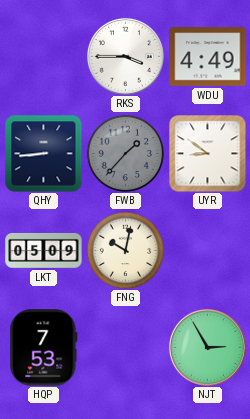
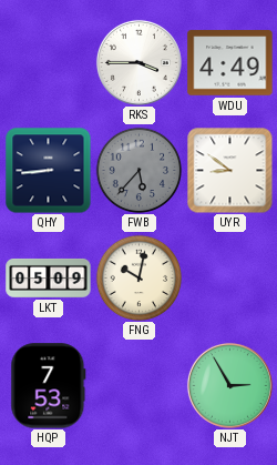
FWB: 1:37 -> 5:37
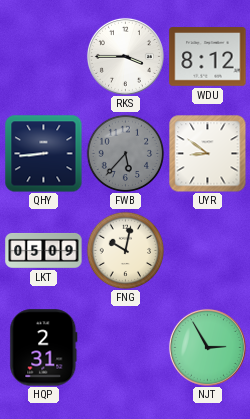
WDU: 4:49 -> 8:12
HQP: 7:53 -> 2:31
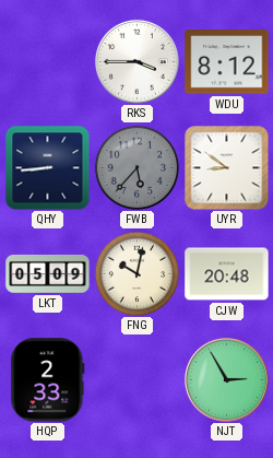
CJW: none -> 20:48
HQP: 2:31 -> 2:33
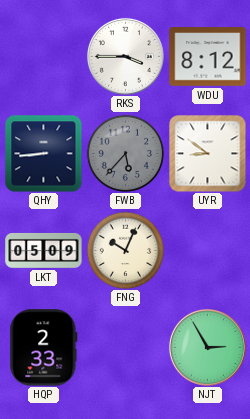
FNG: 10:02 -> 10:04
CJW: 20:48 -> none
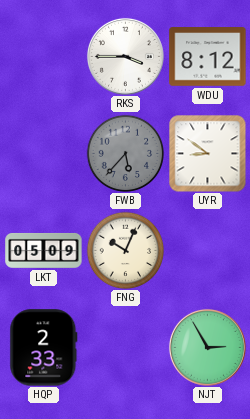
QHY: 8:44 -> none
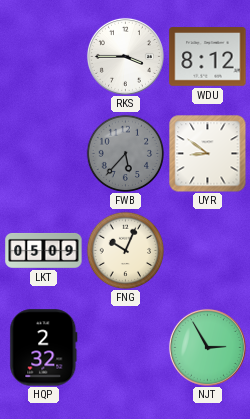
HQP: 2:33 -> 2:32
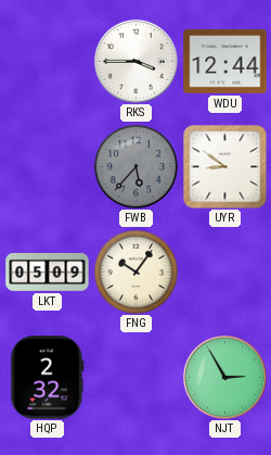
WDU: 8:12 -> 12:44
FNG: 10:04 -> 10:06
